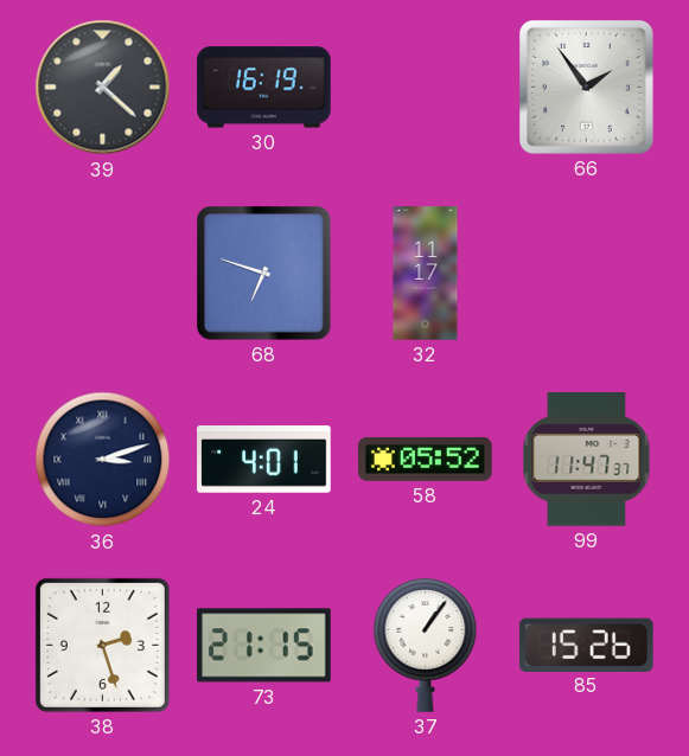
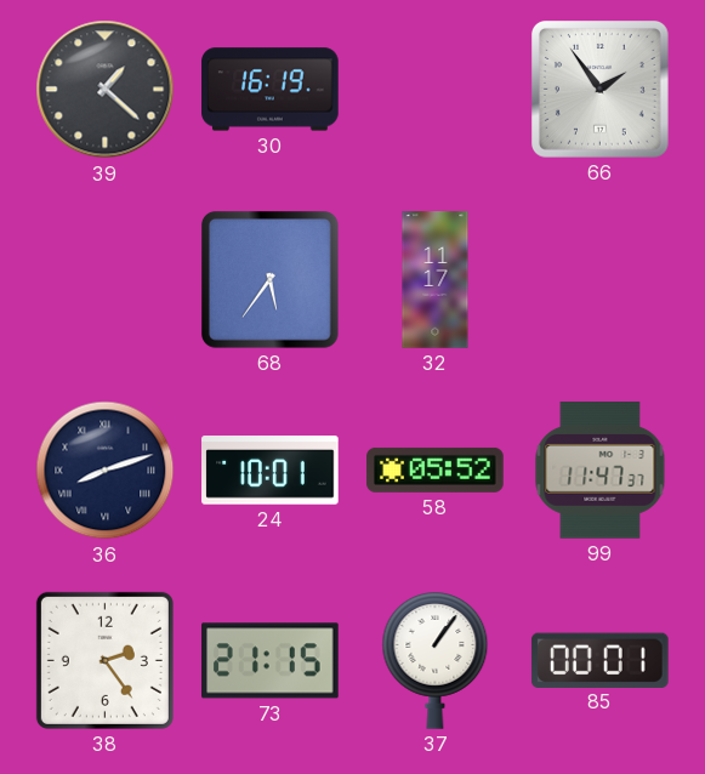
68: 6:48 -> 5:36
36: 3:12 -> 8:12
24: 4:01 -> 10:01
38: 2:27 -> 2:24
85: 15:26 -> 00:01
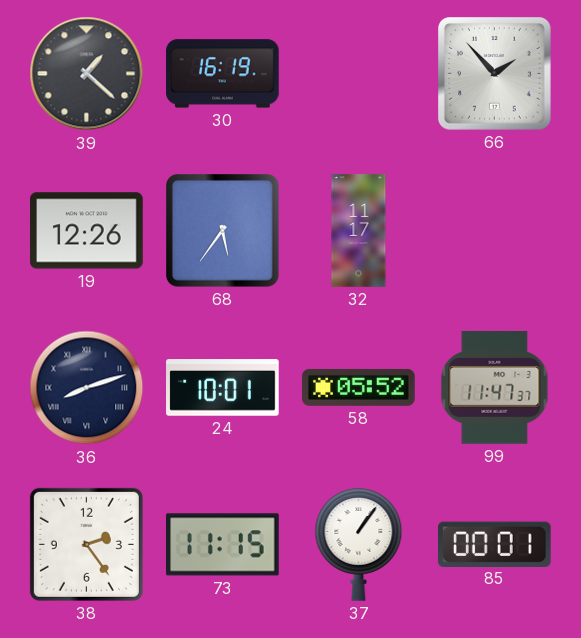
66: 1:54 -> 1:53
19: none -> 12:26
73: 21:15 -> 11:15
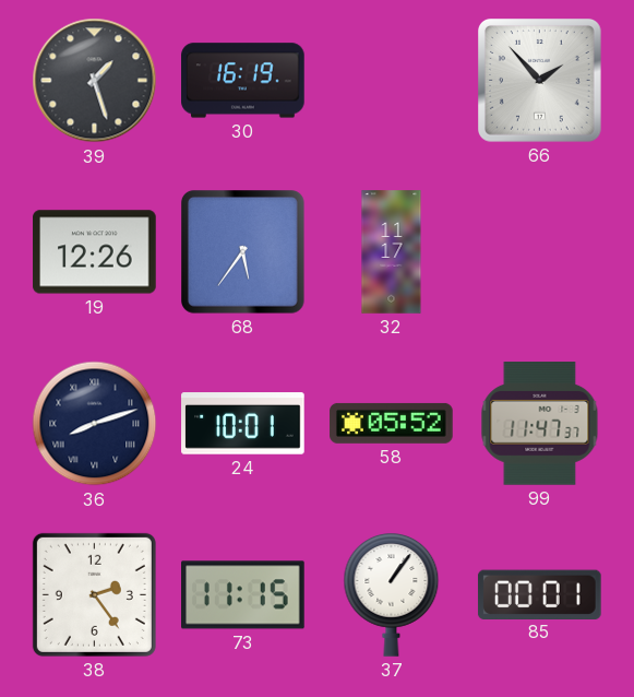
39: 1:22 -> 1:27
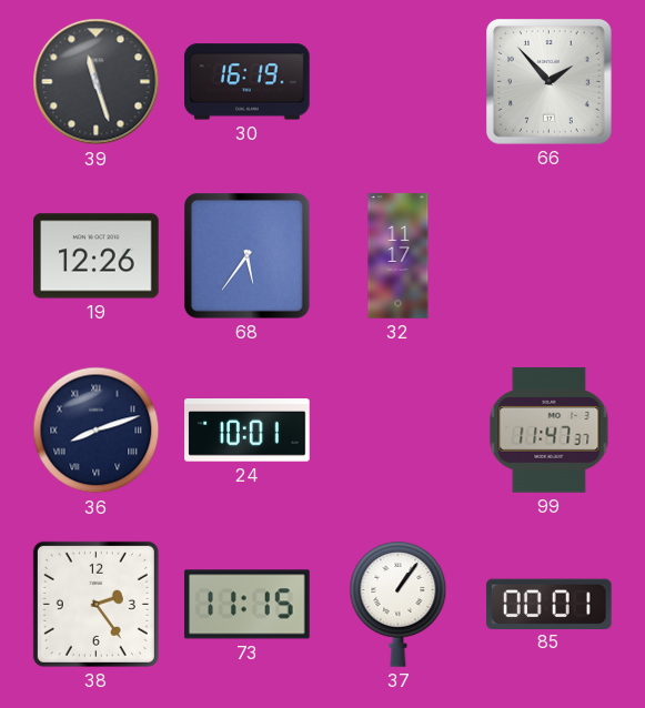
39: 1:27 -> 11:27
58: 05:52 -> none
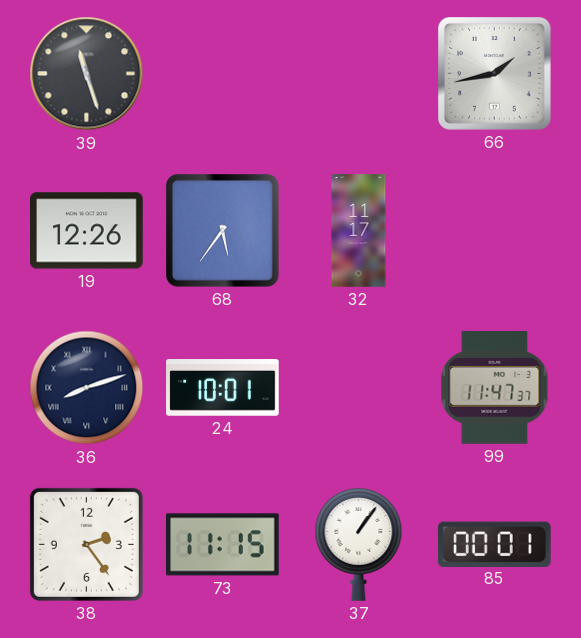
30: 16:19 -> none
66: 1:53 -> 1:43
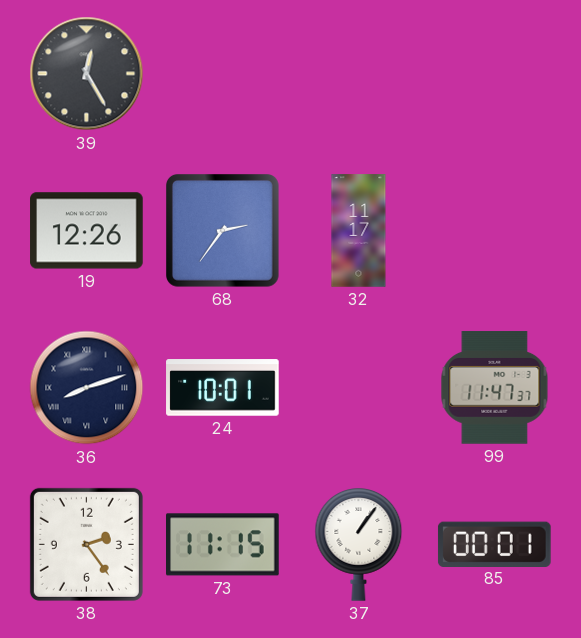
39: 11:27 -> 12:25
66: 1:43 -> none
68: 5:36 -> 2:36
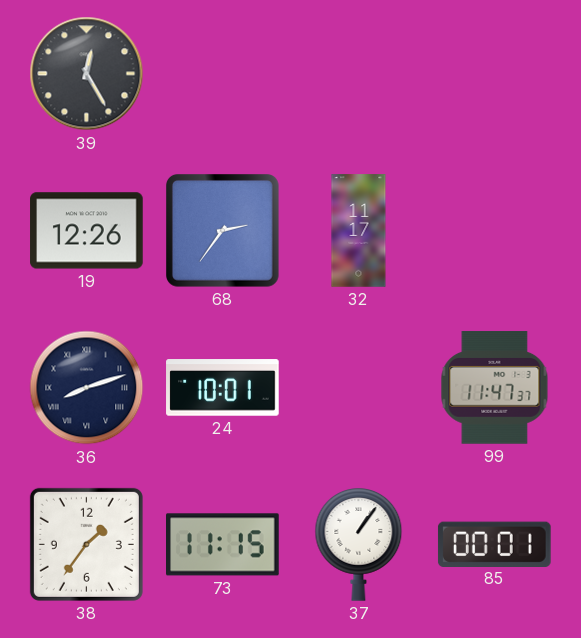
38: 2:24 -> 1:36
